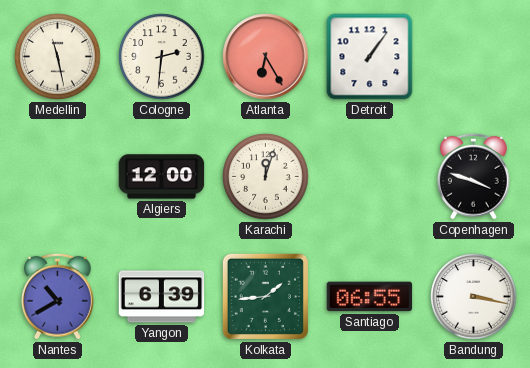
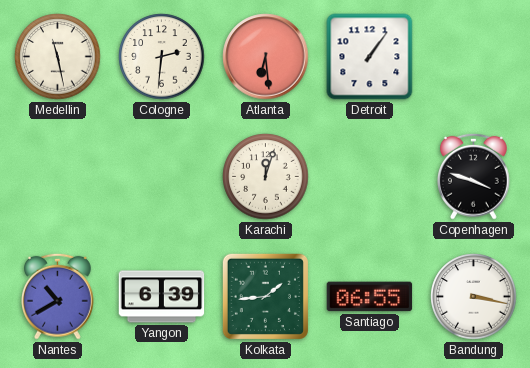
Atlanta: 6:25 -> 6:29
Algiers: 12:00 -> none
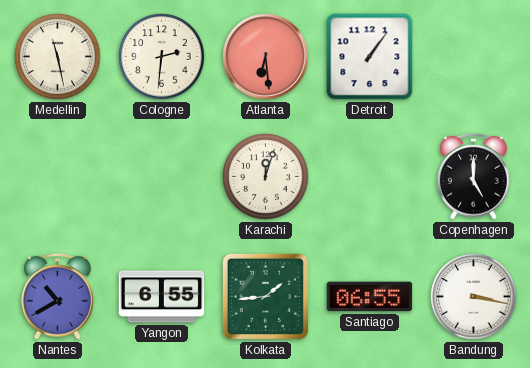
Copenhagen: 3:48 -> 5:00
Yangon: 6:39 -> 6:55
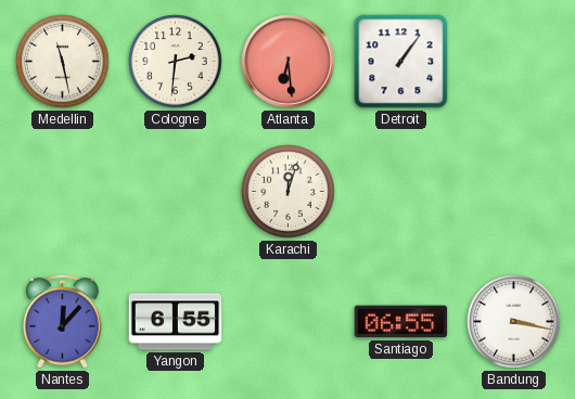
Copenhagen: 5:00 -> none
Nantes: 10:40 -> 12:07
Kolkata: 1:44 -> none
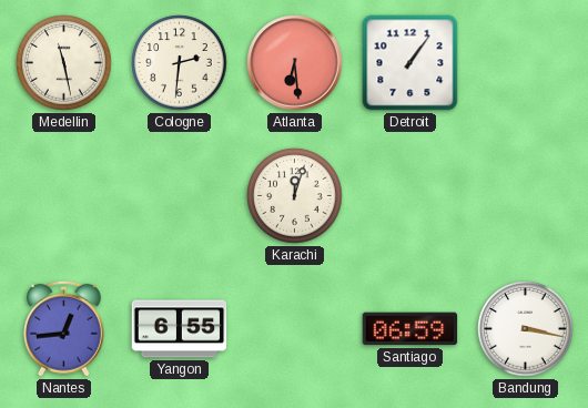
Nantes: 12:07 -> 12:44
Santiago: 06:55 -> 06:59
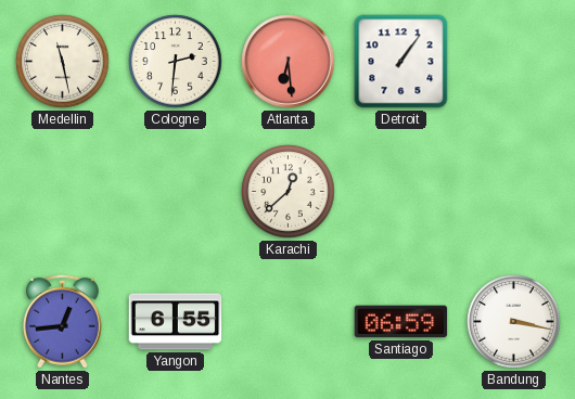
Karachi: 12:03 -> 12:38
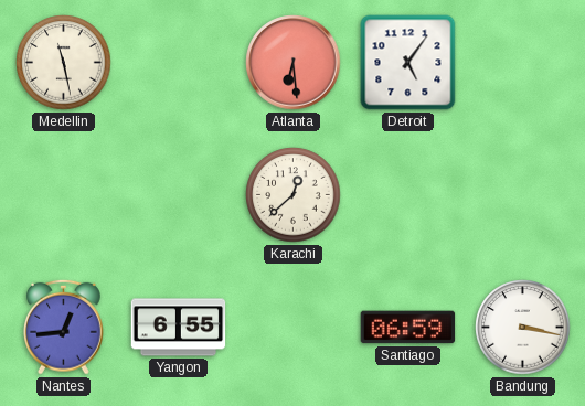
Cologne: 2:31 -> none
Detroit: 1:06 -> 5:06
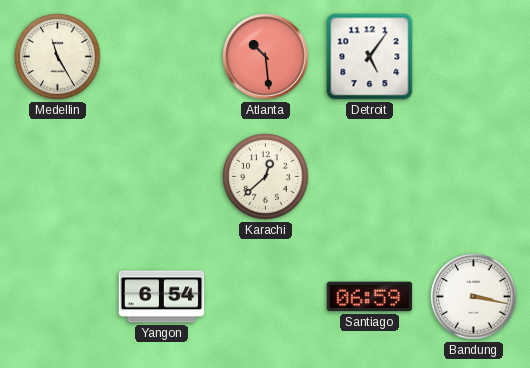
Medellin: 11:28 -> 11:25
Atlanta: 6:29 -> 10:29
Nantes: 12:44 -> none
Yangon: 6:55 -> 6:54
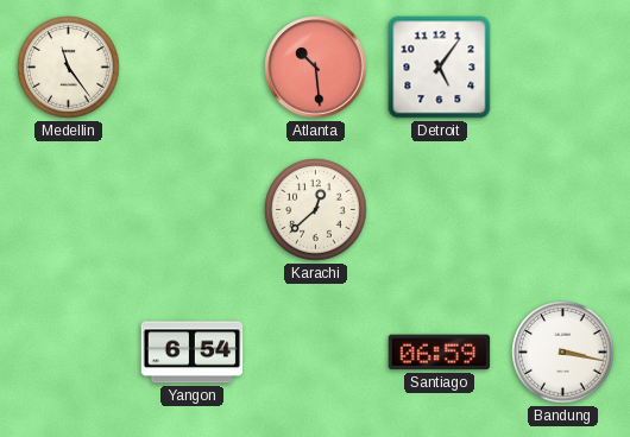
Medellin: 11:25 -> 11:24
